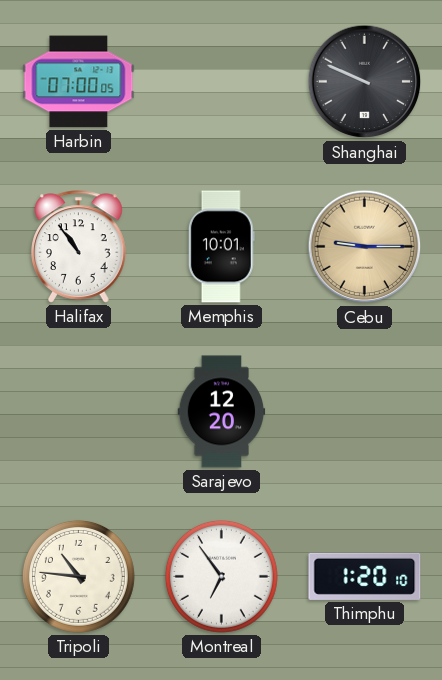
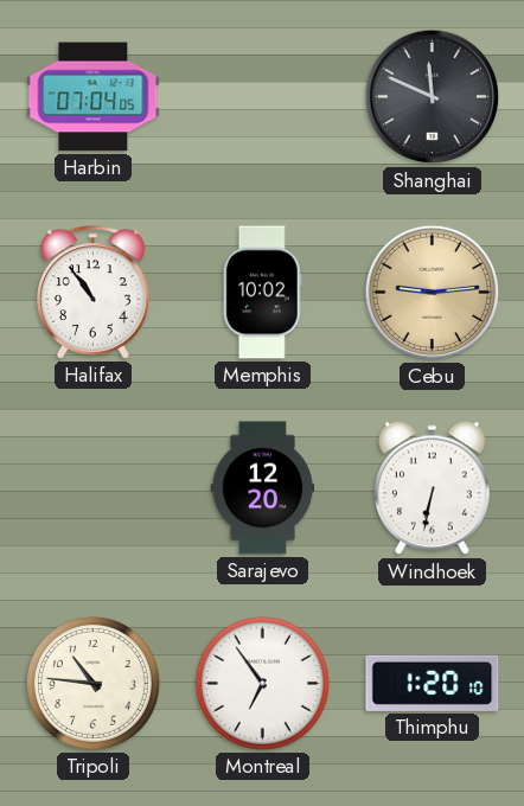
Harbin: 07:00 -> 07:04
Shanghai: 9:49 -> 11:49
Memphis: 10:01 -> 10:02
Cebu: 9:15 -> 9:14
Windhoek: none -> 6:32
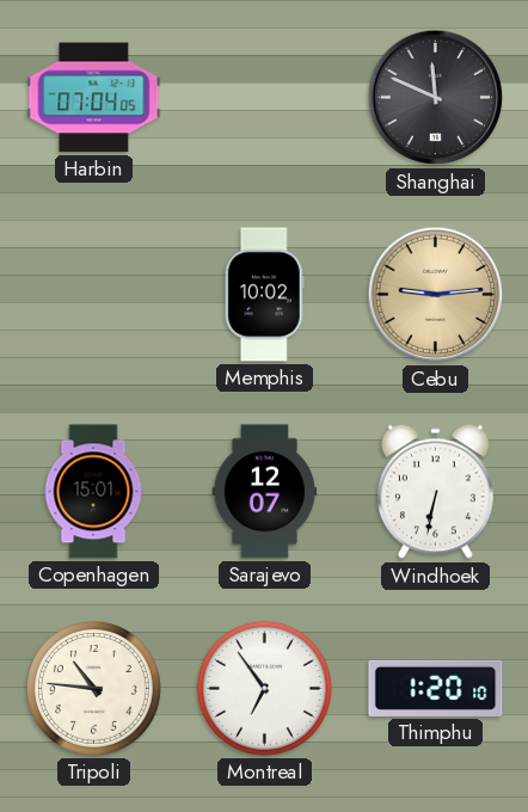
Halifax: 10:54 -> none
Copenhagen: none -> 15:01
Sarajevo: 12:20 -> 12:07
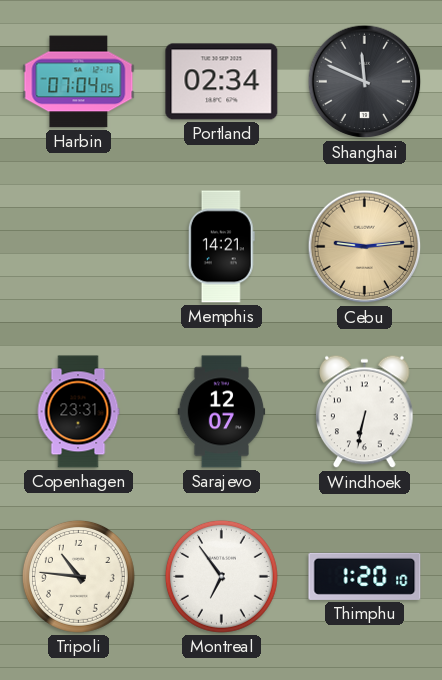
Portland: none -> 02:34
Memphis: 10:02 -> 14:21
Copenhagen: 15:01 -> 23:31
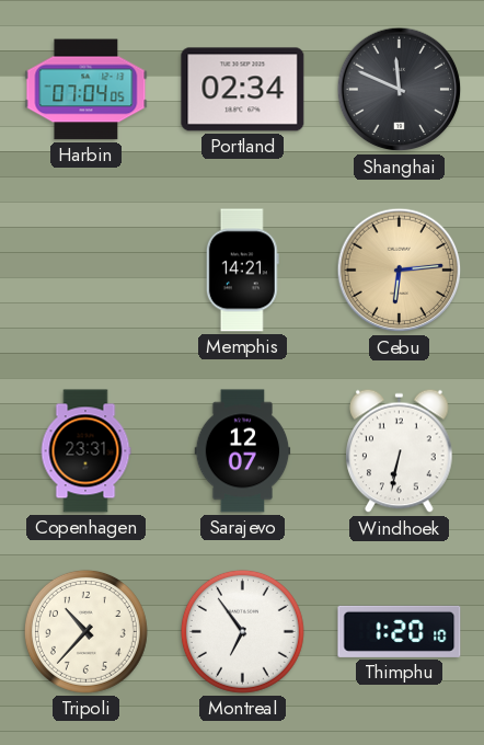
Cebu: 9:14 -> 6:14
Tripoli: 10:46 -> 10:37
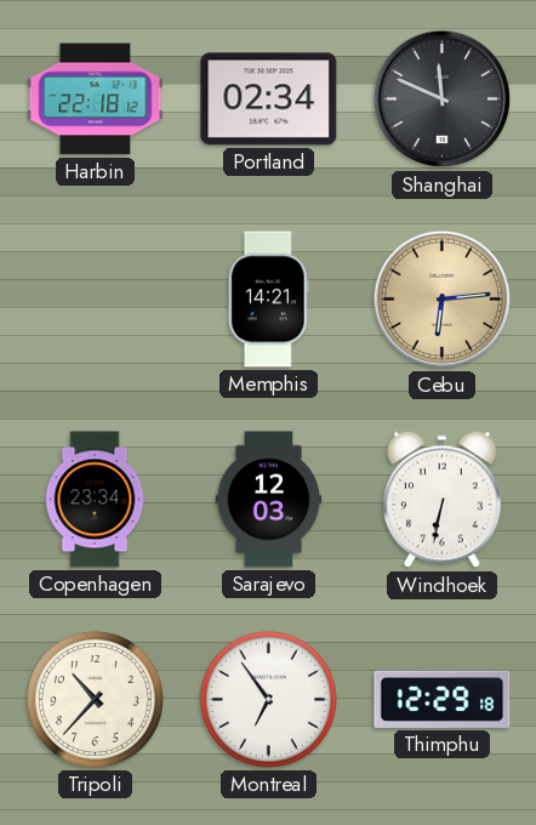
Harbin: 07:04 -> 22:18
Copenhagen: 23:31 -> 23:34
Sarajevo: 12:07 -> 12:03
Thimphu: 1:20 -> 12:29
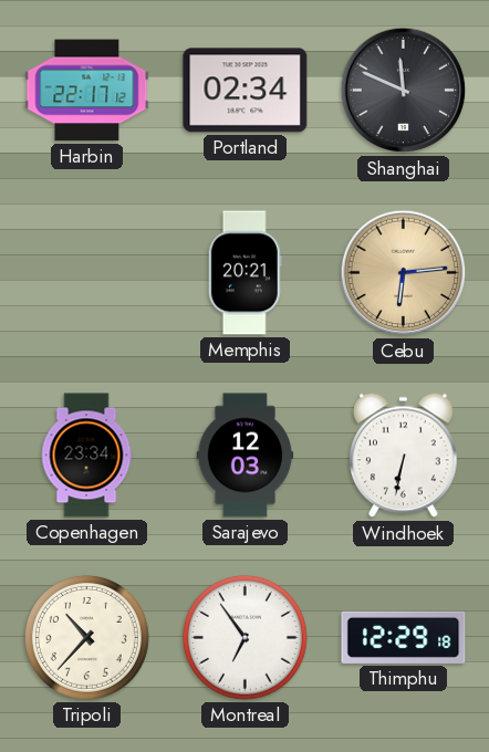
Harbin: 22:18 -> 22:17
Memphis: 14:21 -> 20:21
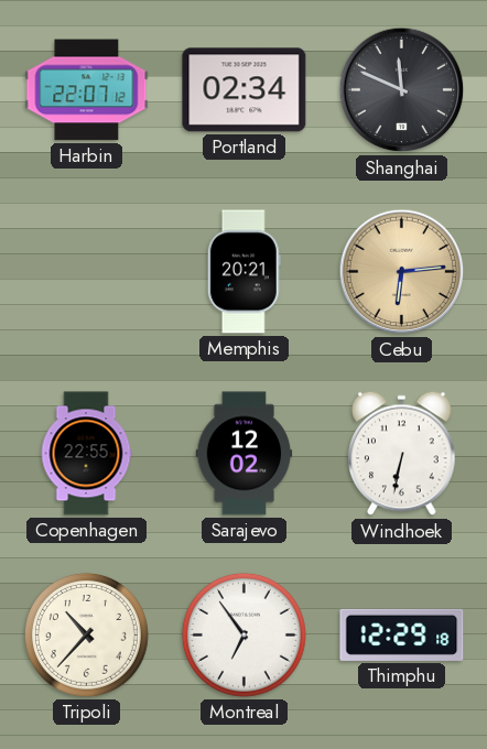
Harbin: 22:17 -> 22:07
Copenhagen: 23:34 -> 22:55
Sarajevo: 12:03 -> 12:02
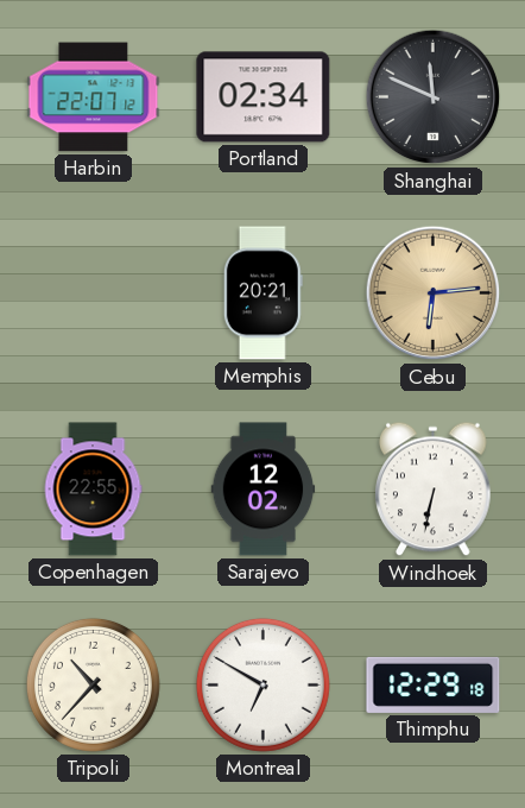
Montreal: 6:54 -> 6:50
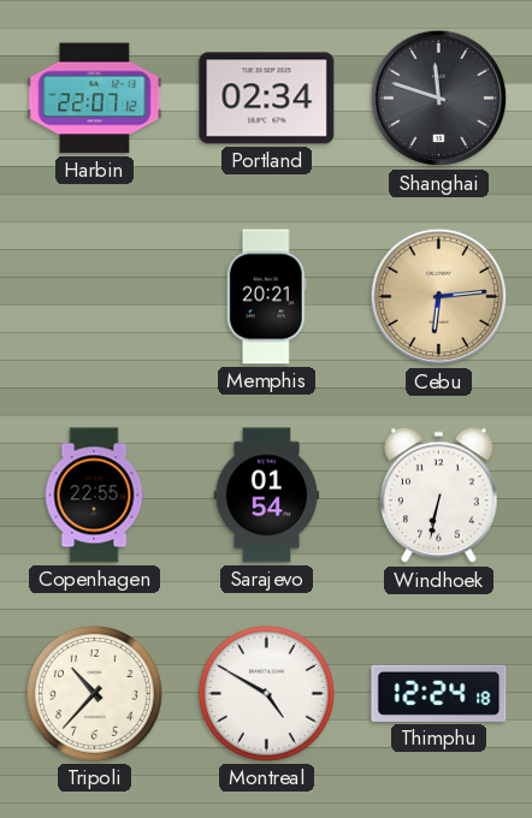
Shanghai: 11:49 -> 11:48
Sarajevo: 12:02 -> 01:54
Montreal: 6:50 -> 4:50
Thimphu: 12:29 -> 12:24
